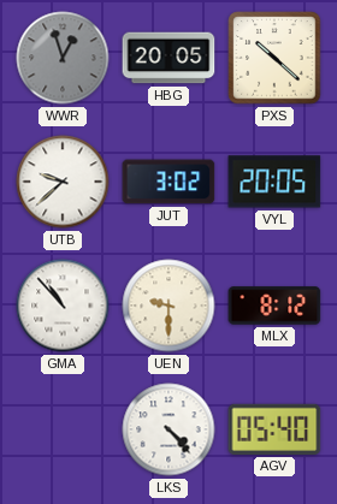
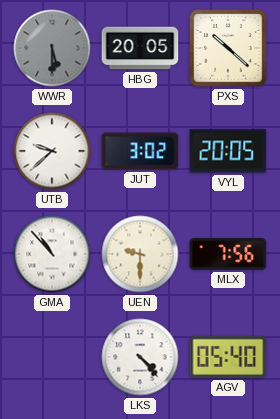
WWR: 12:57 -> 5:30
MLX: 8:12 -> 7:56
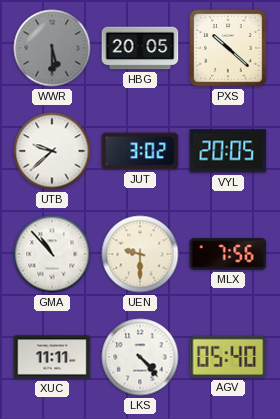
XUC: none -> 11:11
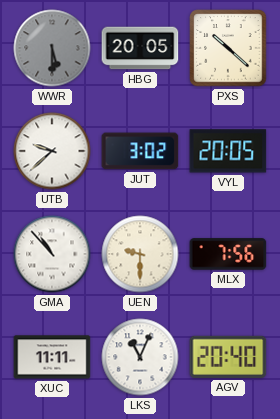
LKS: 4:23 -> 11:04
AGV: 05:40 -> 20:40
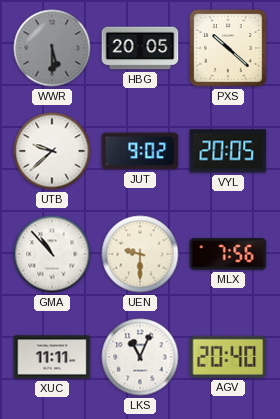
JUT: 3:02 -> 9:02
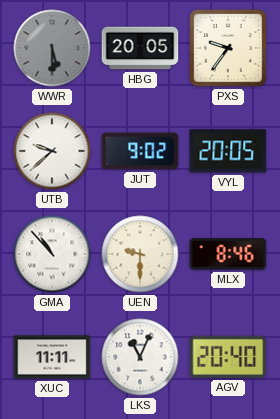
PXS: 10:22 -> 9:36
MLX: 7:56 -> 8:46
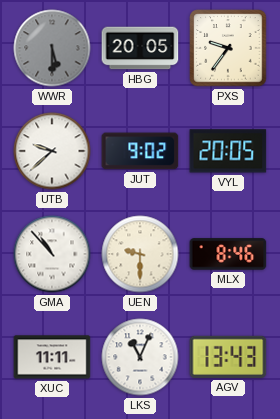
AGV: 20:40 -> 13:43
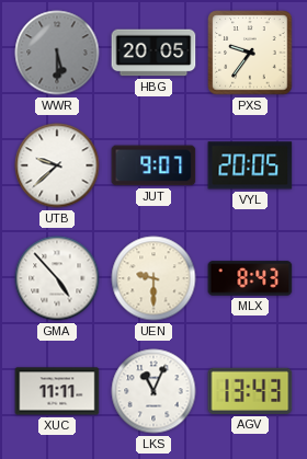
JUT: 9:02 -> 9:07
GMA: 10:53 -> 4:53
MLX: 8:46 -> 8:43
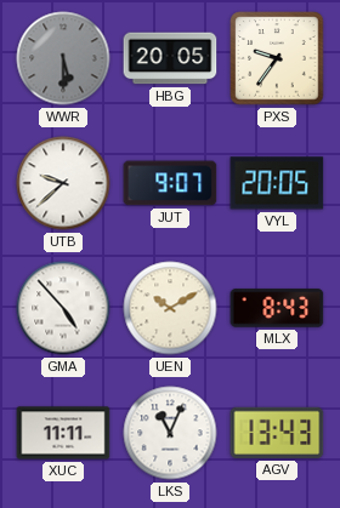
UEN: 9:30 -> 10:10
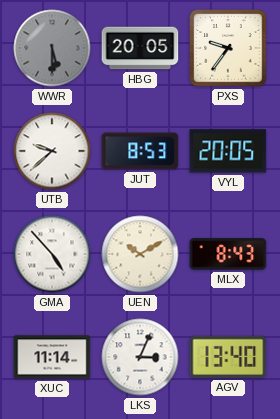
JUT: 9:07 -> 8:53
XUC: 11:11 -> 11:14
LKS: 11:04 -> 3:04
AGV: 13:43 -> 13:40
